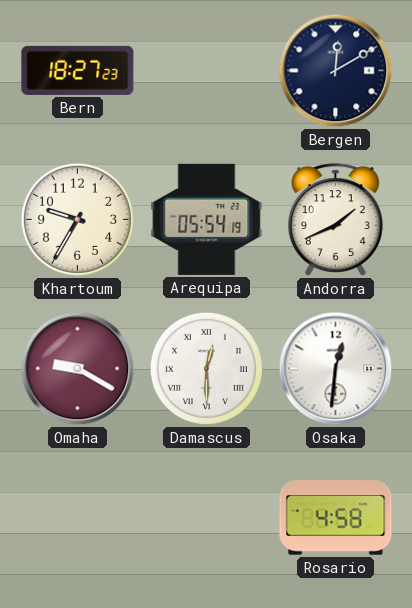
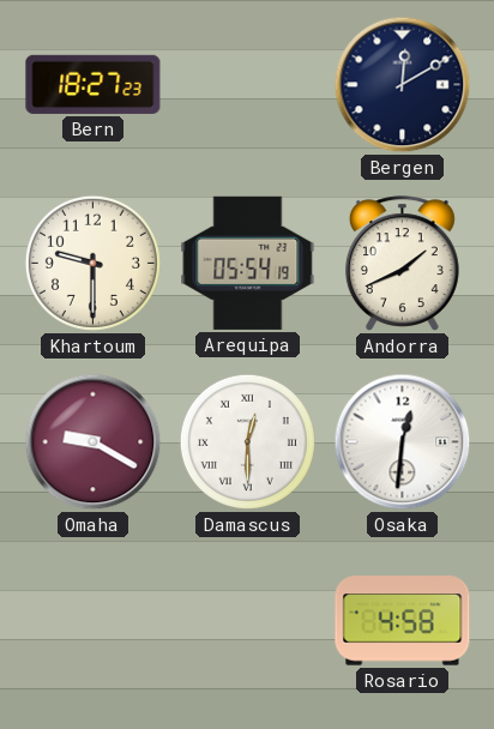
Khartoum: 9:35 -> 9:30
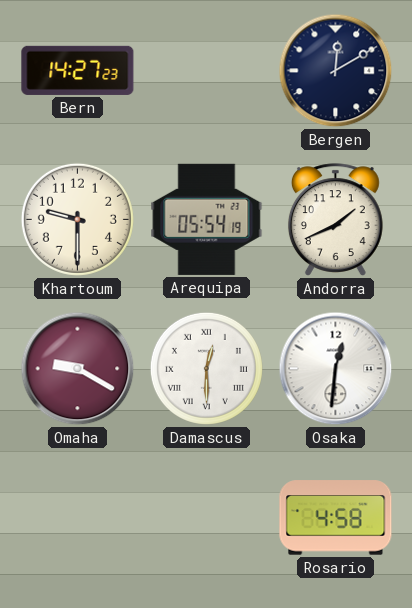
Bern: 18:27 -> 14:27
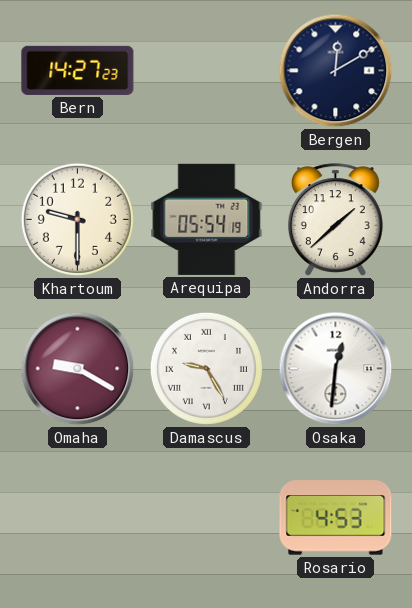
Andorra: 1:41 -> 1:38
Damascus: 12:30 -> 9:25
Rosario: 4:58 -> 4:53
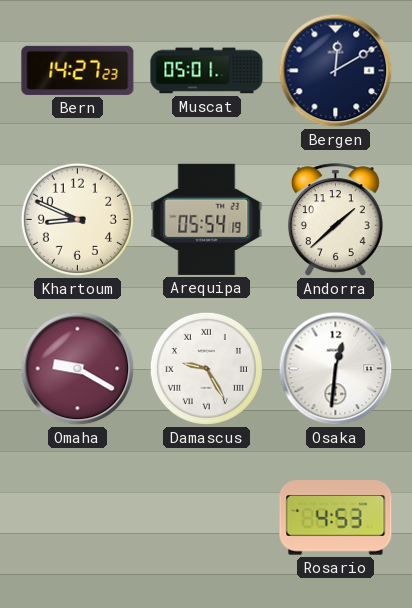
Muscat: none -> 05:01
Khartoum: 9:30 -> 8:49
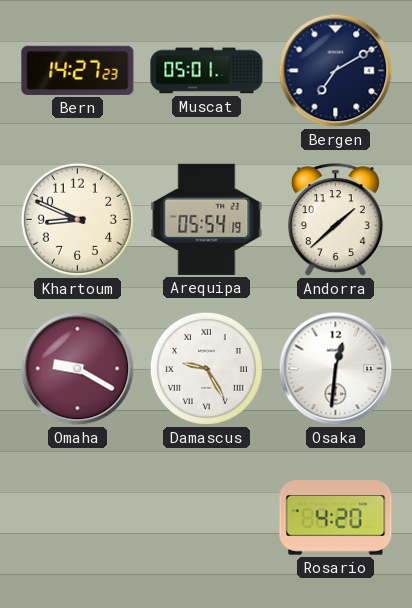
Bergen: 12:10 -> 7:10
Rosario: 4:53 -> 4:20
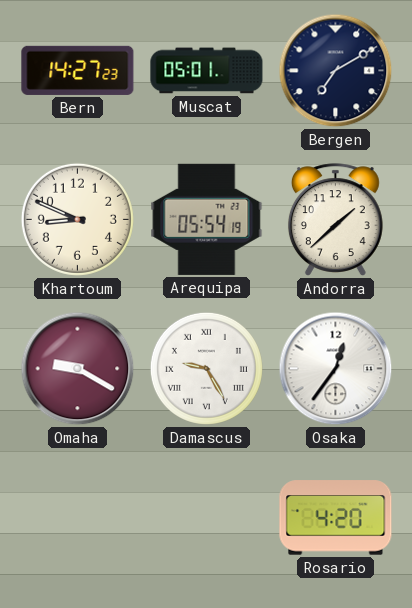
Osaka: 12:31 -> 12:36
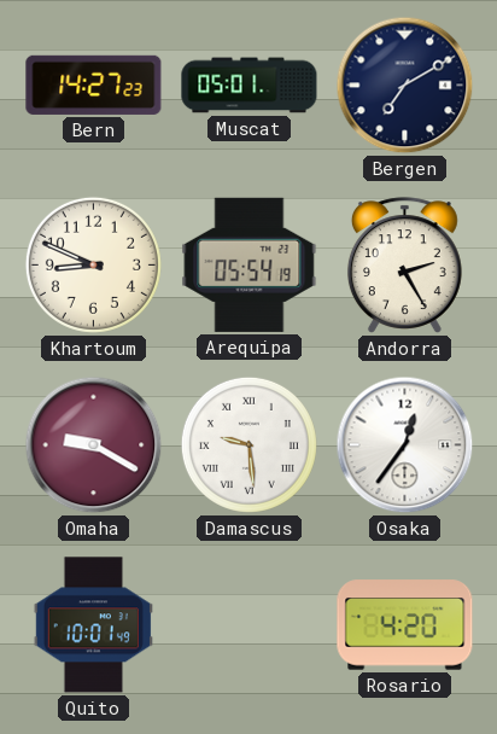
Andorra: 1:38 -> 2:25
Damascus: 9:25 -> 9:29
Quito: none -> 10:01
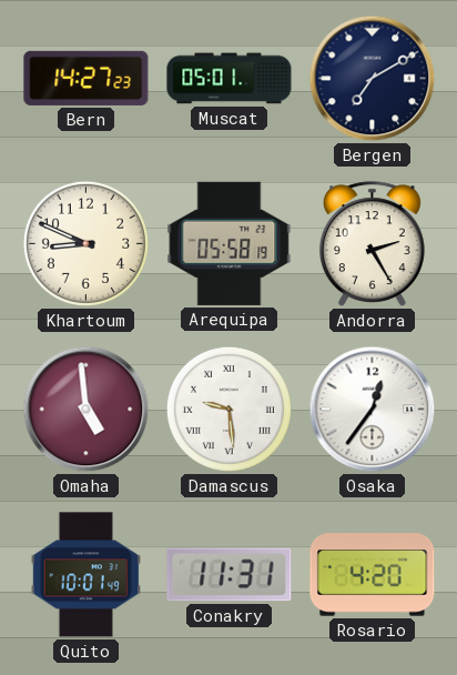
Arequipa: 05:54 -> 05:58
Omaha: 9:20 -> 4:59
Conakry: none -> 11:31
